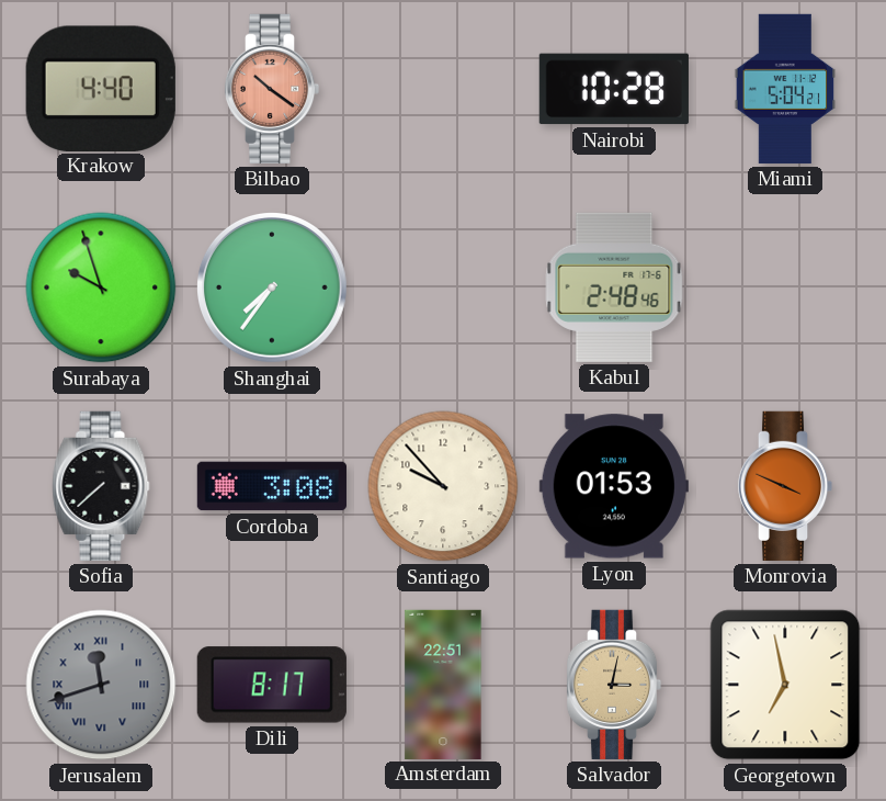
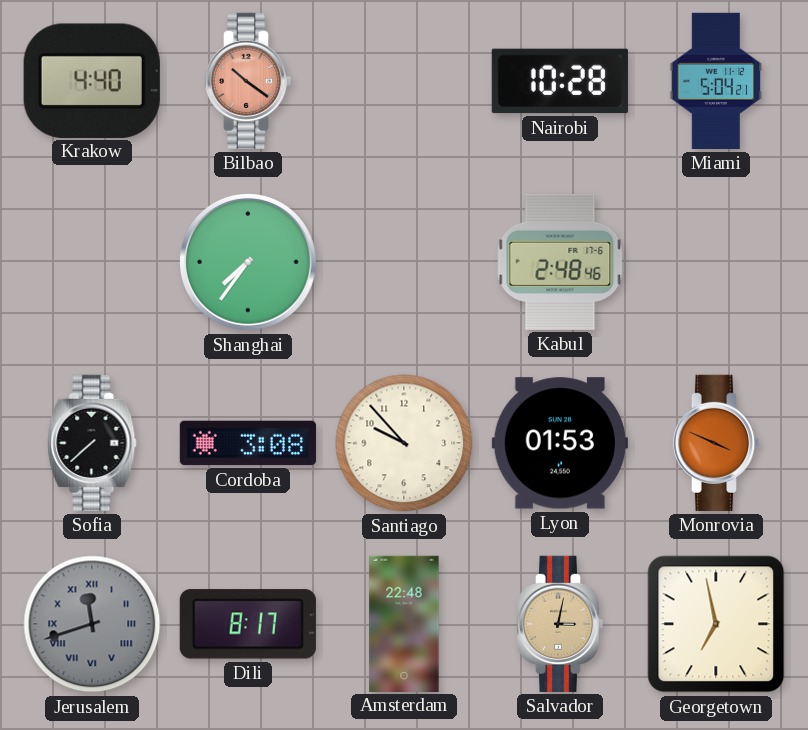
Surabaya: 9:57 -> none
Amsterdam: 22:51 -> 22:48
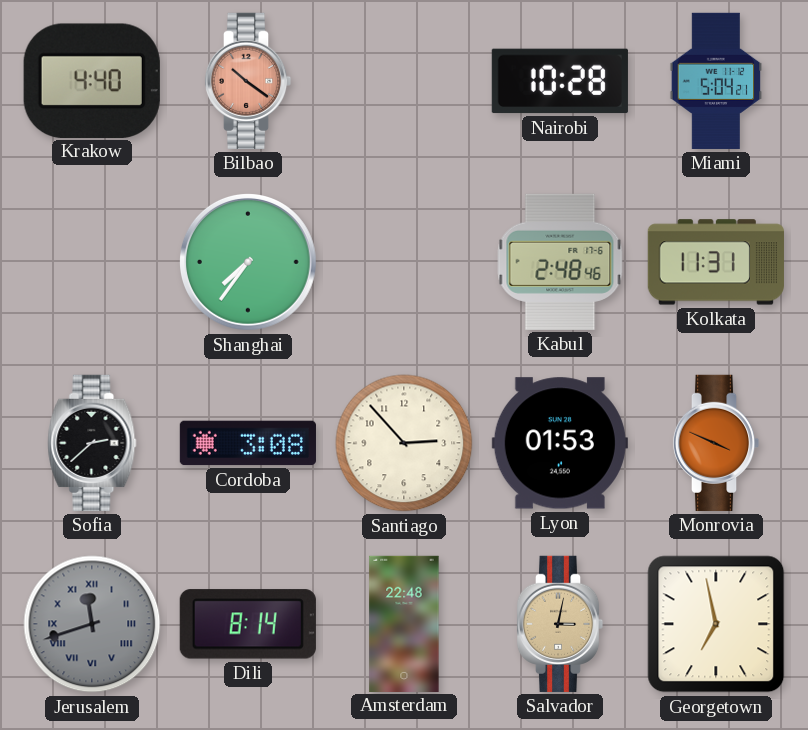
Kolkata: none -> 11:31
Sofia: 7:38 -> 2:38
Santiago: 9:53 -> 2:53
Dili: 8:17 -> 8:14
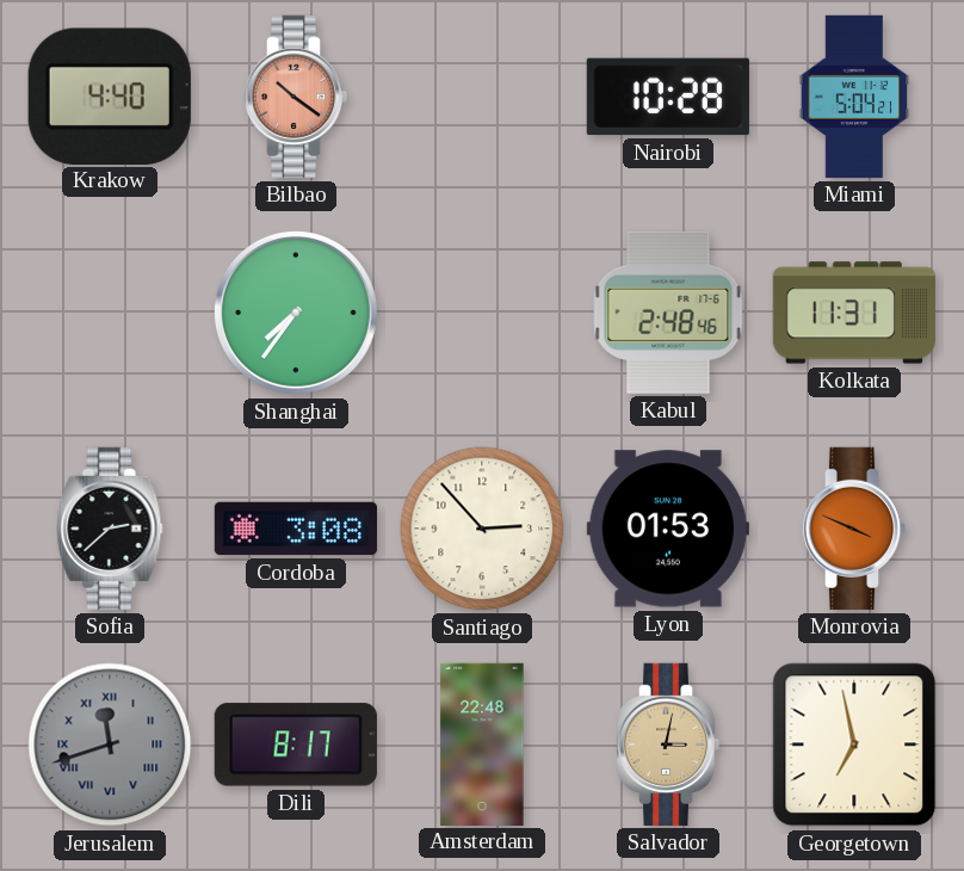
Dili: 8:14 -> 8:17
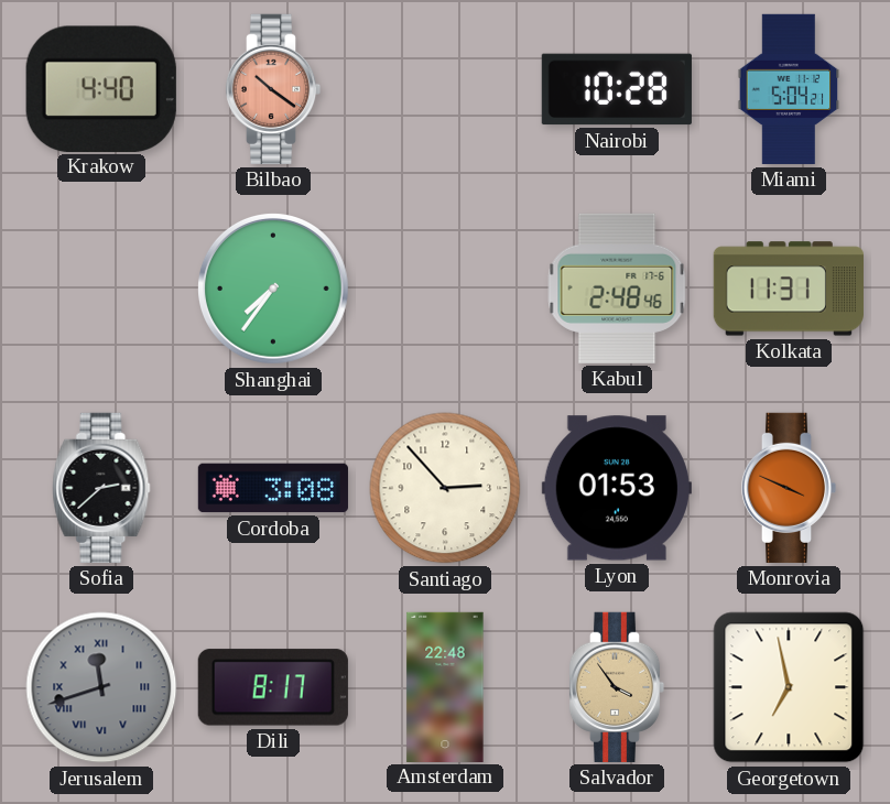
Salvador: 3:02 -> 3:54
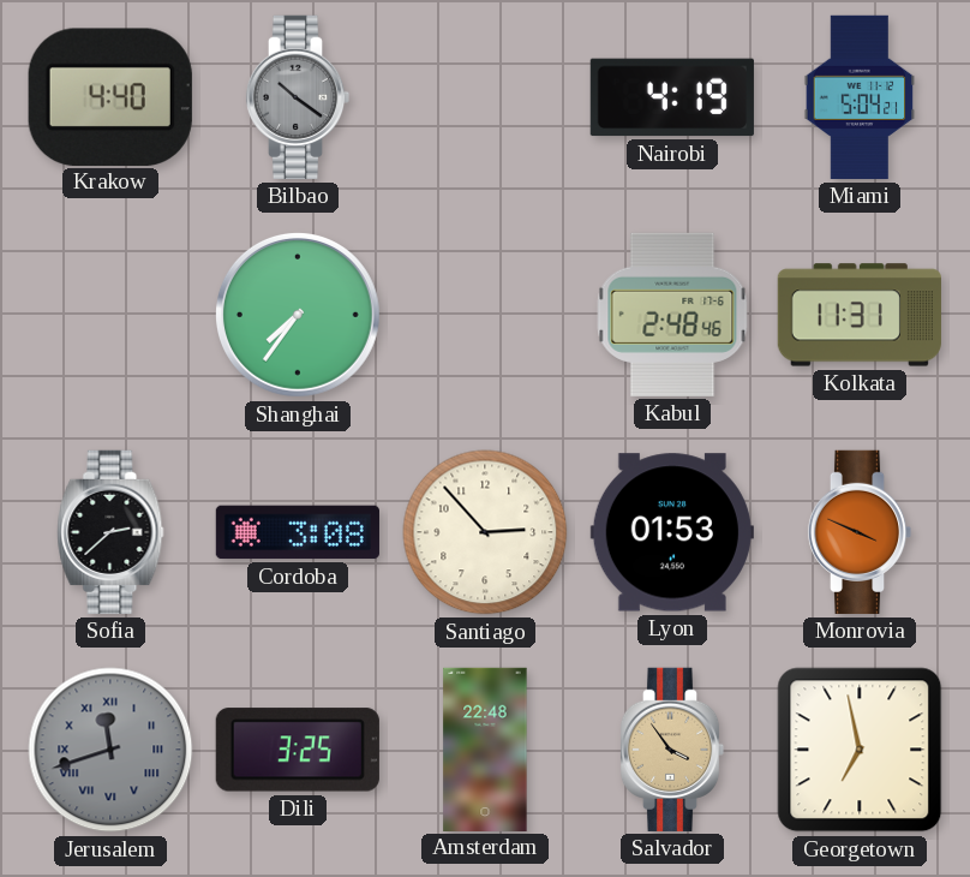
Bilbao dial: salmon -> grey
Nairobi: 10:28 -> 4:19
Dili: 8:17 -> 3:25
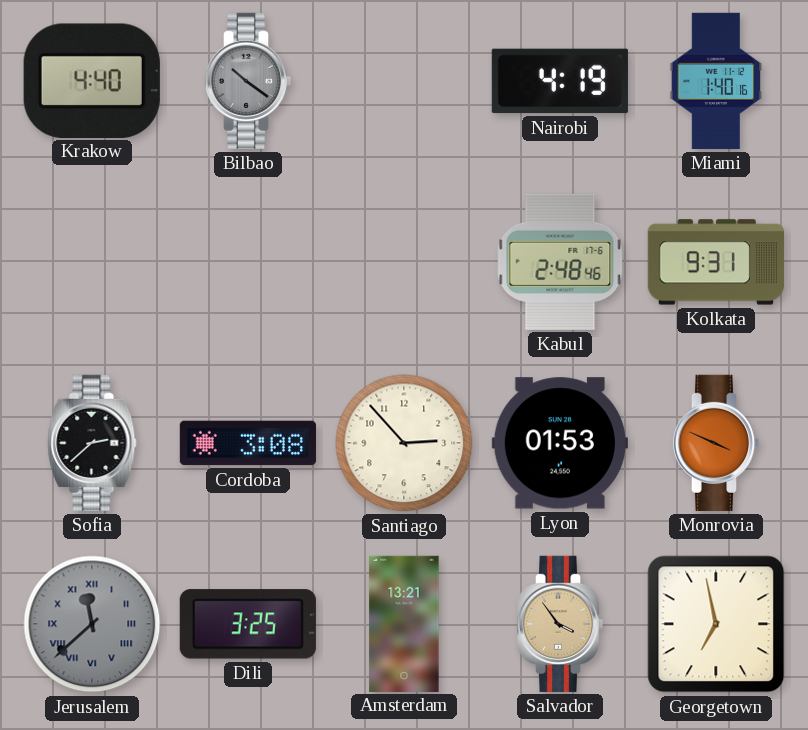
Miami: 5:04 -> 1:40
Shanghai: 7:36 -> none
Kolkata: 11:31 -> 9:31
Jerusalem: 11:42 -> 11:38
Amsterdam: 22:48 -> 13:21
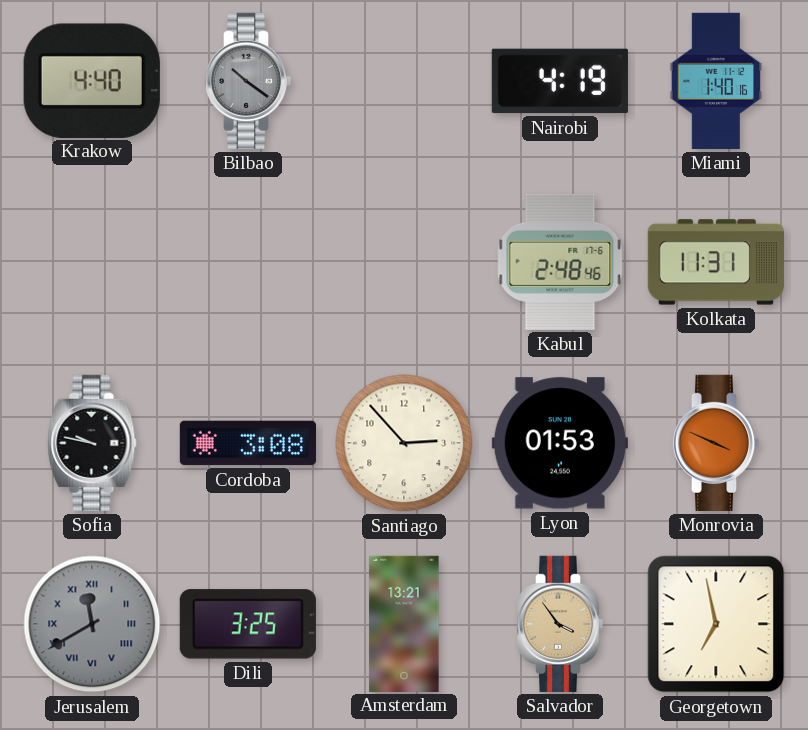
Kolkata: 9:31 -> 11:31
Sofia: 2:38 -> 9:47
Jerusalem: 11:38 -> 11:40
